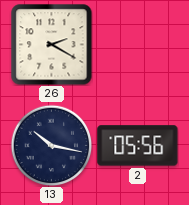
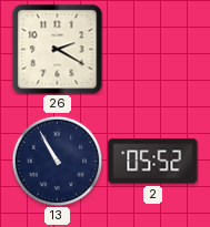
13: 10:17 -> 10:55
2: 05:56 -> 05:52
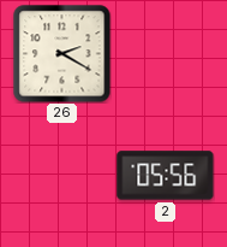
13: 10:55 -> none
2: 05:52 -> 05:56
